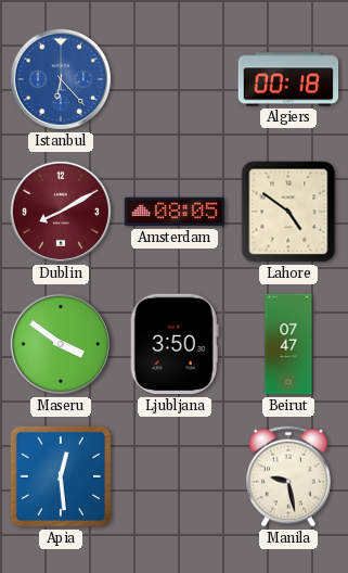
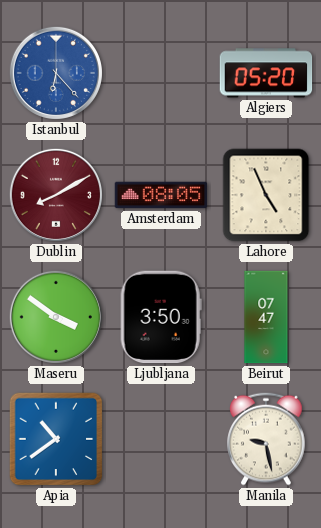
Algiers: 00:18 -> 05:20
Lahore: 4:51 -> 4:56
Apia: 12:29 -> 10:39
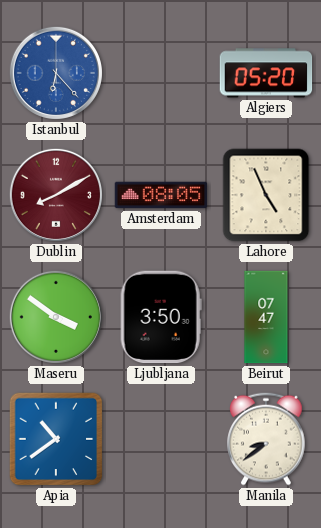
Manila: 9:28 -> 8:39
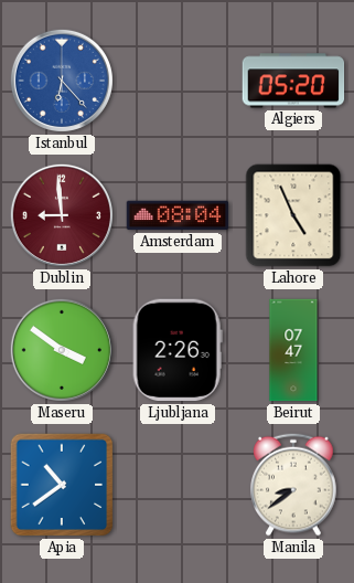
Dublin: 8:10 -> 8:59
Amsterdam: 08:05 -> 08:04
Ljubljana: 3:50 -> 2:26
